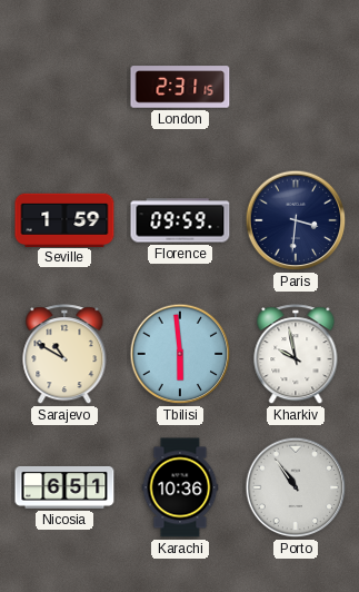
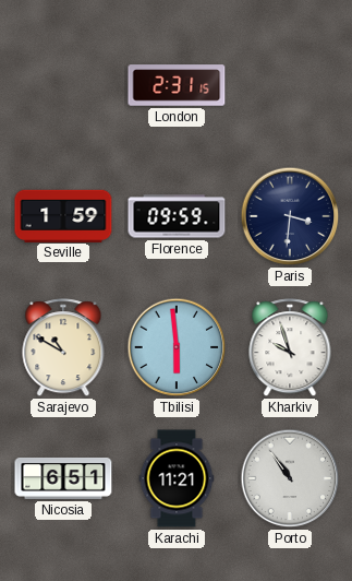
Kharkiv: 9:58 -> 9:57
Karachi: 10:36 -> 11:21
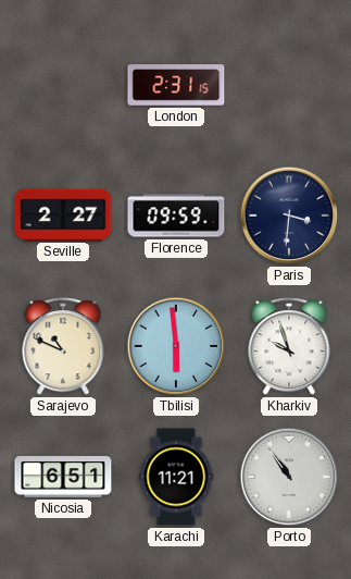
Seville: 1:59 -> 2:27
Sarajevo: 10:50 -> 10:49
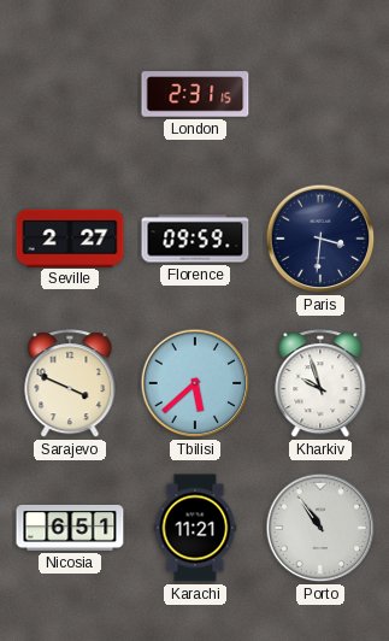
Sarajevo: 10:49 -> 3:49
Tbilisi: 5:59 -> 5:38
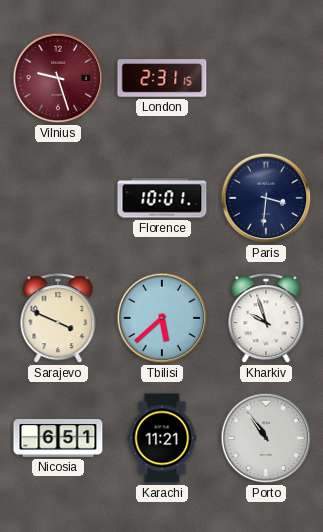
Vilnius: none -> 9:27
Seville: 2:27 -> none
Florence: 09:59 -> 10:01
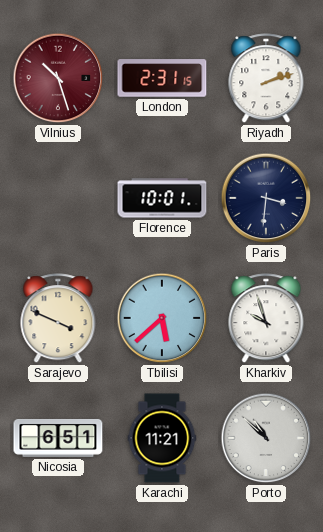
Vilnius: 9:27 -> 10:27
Riyadh: none -> 2:12
Porto: 10:54 -> 10:52
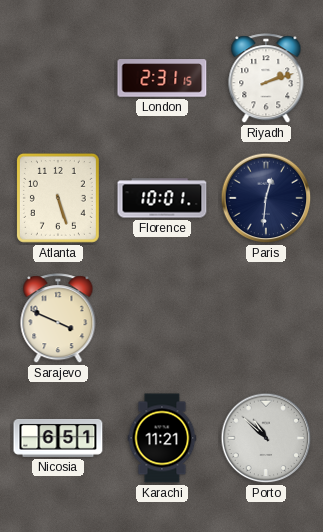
Vilnius: 10:27 -> none
Atlanta: none -> 5:27
Paris: 3:31 -> 12:31
Tbilisi: 5:38 -> none
Kharkiv: 9:57 -> none
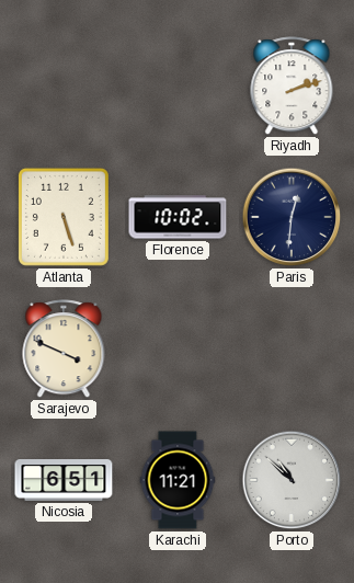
London: 2:31 -> none
Florence: 10:01 -> 10:02
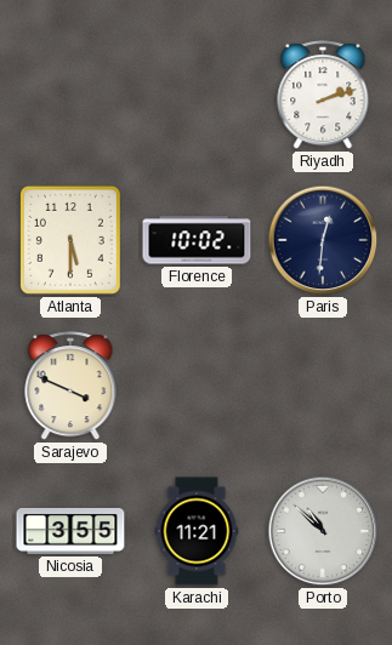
Atlanta: 5:27 -> 5:30
Nicosia: 6:51 -> 3:55
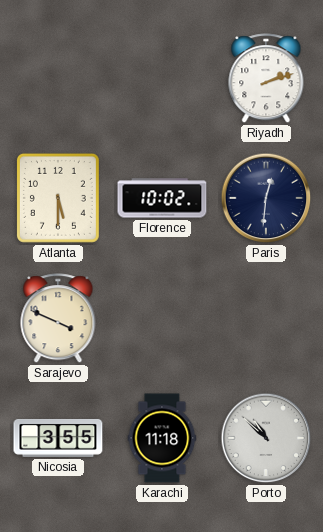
Karachi: 11:21 -> 11:18
